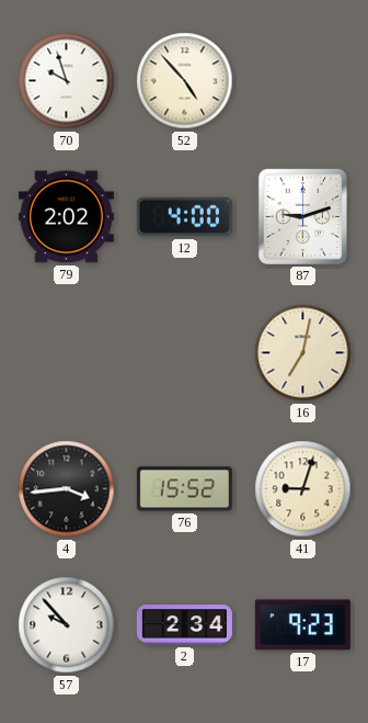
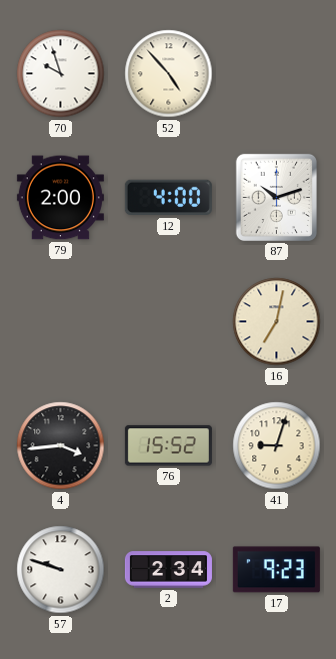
79: 2:02 -> 2:00
87: 9:12 -> 10:12
57: 9:53 -> 9:48
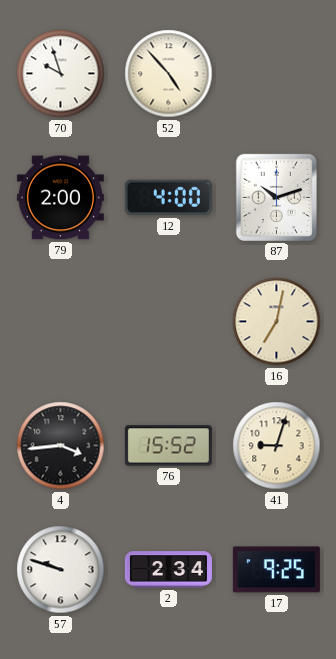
17: 9:23 -> 9:25
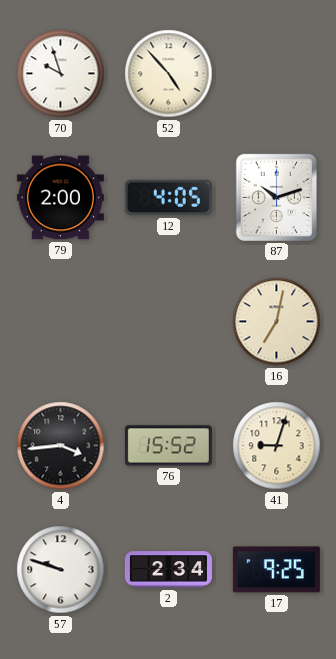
12: 4:00 -> 4:05
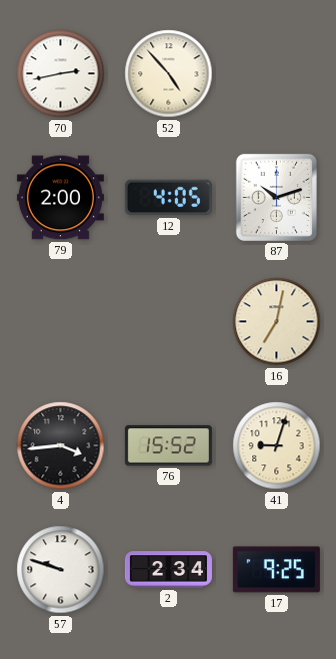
70: 9:57 -> 2:43
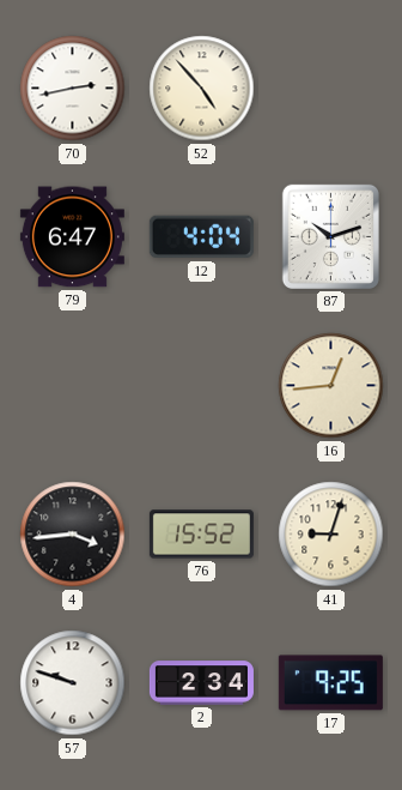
79: 2:00 -> 6:47
12: 4:05 -> 4:04
16: 7:02 -> 12:44
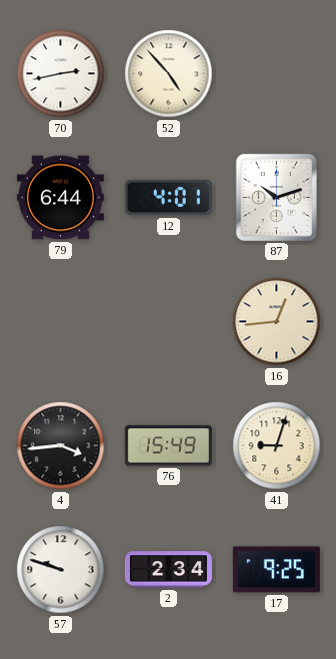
79: 6:47 -> 6:44
12: 4:04 -> 4:01
76: 15:52 -> 15:49
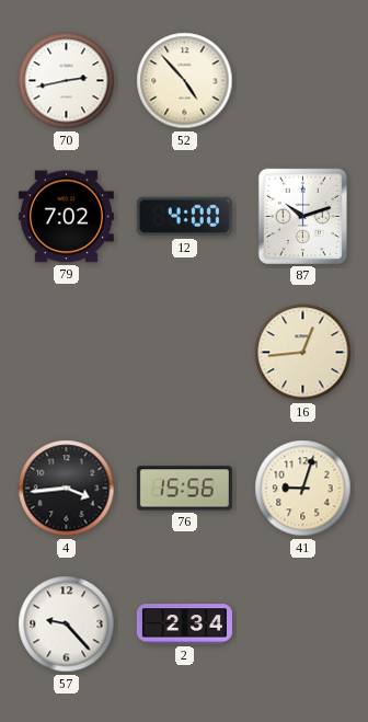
79: 6:44 -> 7:02
12: 4:01 -> 4:00
76: 15:49 -> 15:56
57: 9:48 -> 9:23
17: 9:25 -> none
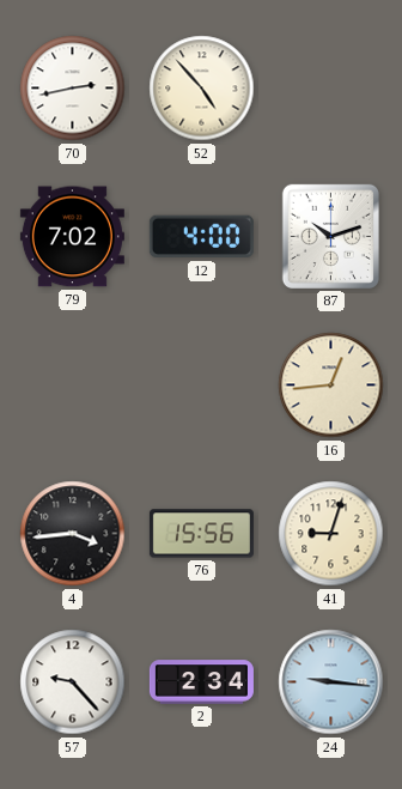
24: none -> 9:16
